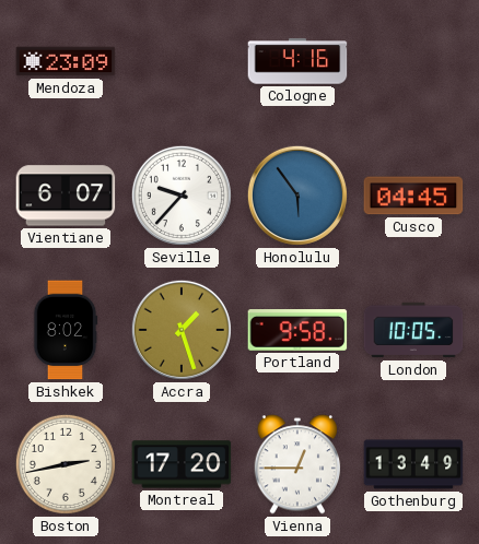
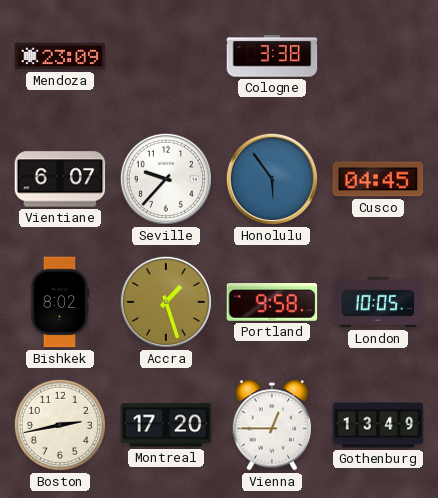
Cologne: 4:16 -> 3:38
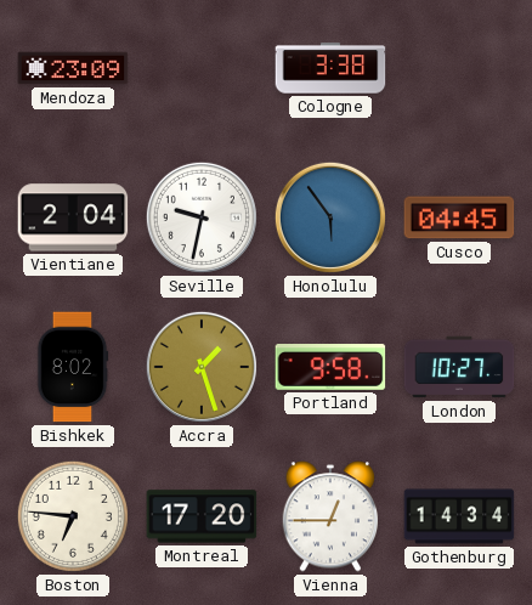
Vientiane: 6:07 -> 2:04
Seville: 9:37 -> 9:32
London: 10:05 -> 10:27
Boston: 2:43 -> 6:46
Gothenburg: 13:49 -> 14:34
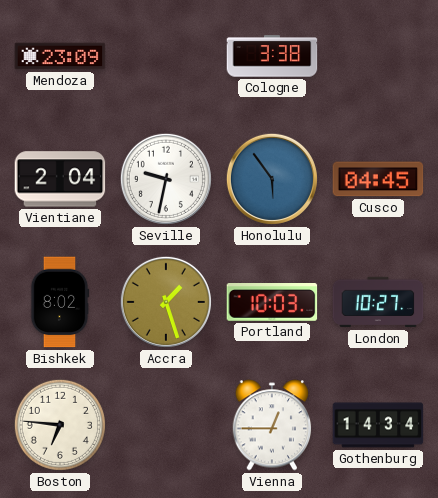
Portland: 9:58 -> 10:03
Montreal: 17:20 -> none
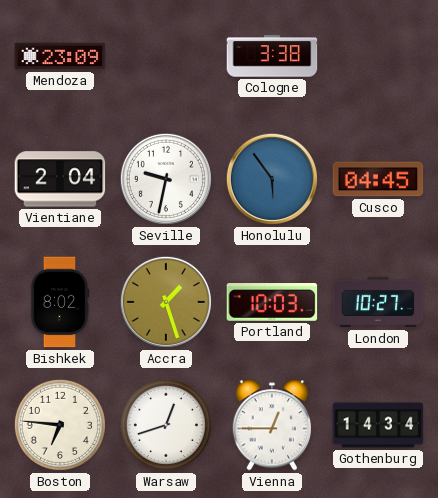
Warsaw: none -> 12:42
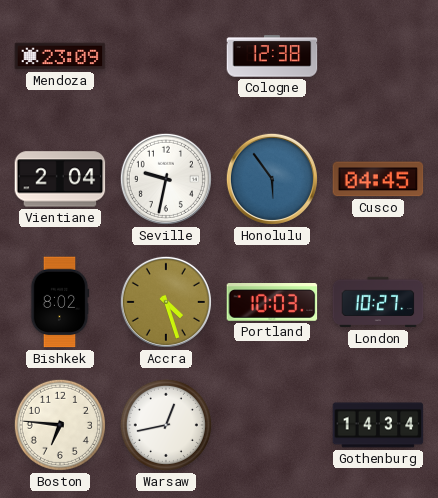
Cologne: 3:38 -> 12:38
Accra: 1:27 -> 4:27
Warsaw: 12:42 -> 12:43
Vienna: 12:45 -> none
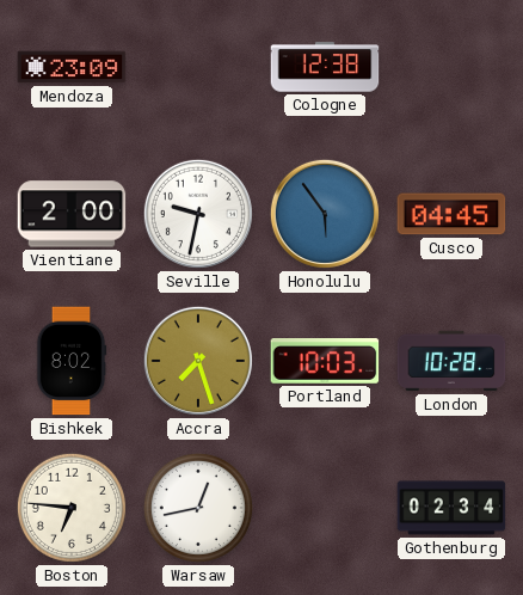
Vientiane: 2:04 -> 2:00
Accra: 4:27 -> 7:27
London: 10:27 -> 10:28
Gothenburg: 14:34 -> 02:34
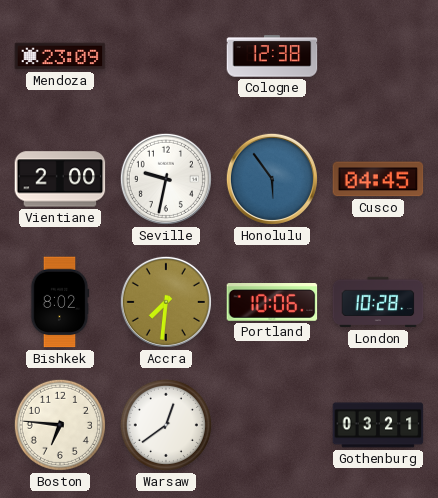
Accra: 7:27 -> 7:31
Portland: 10:03 -> 10:06
Warsaw: 12:43 -> 12:39
Gothenburg: 02:34 -> 03:21
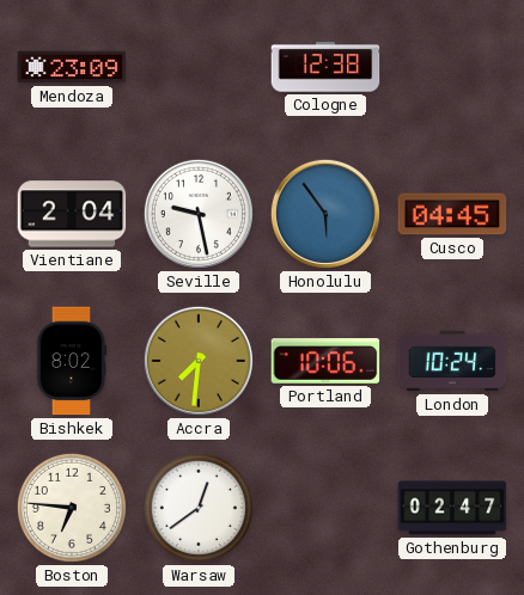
Vientiane: 2:00 -> 2:04
Seville: 9:32 -> 9:28
London: 10:28 -> 10:24
Gothenburg: 03:21 -> 02:47
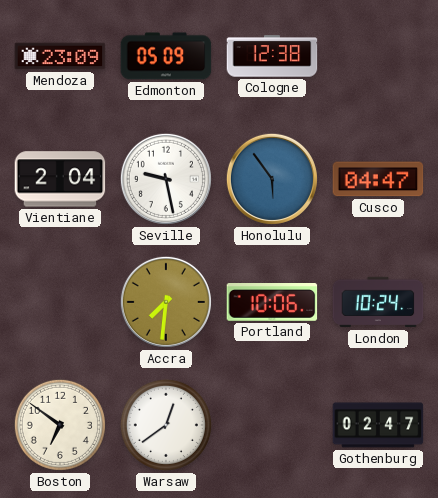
Edmonton: none -> 05:09
Cusco: 04:45 -> 04:47
Bishkek: 8:02 -> none
Boston: 6:46 -> 6:51
